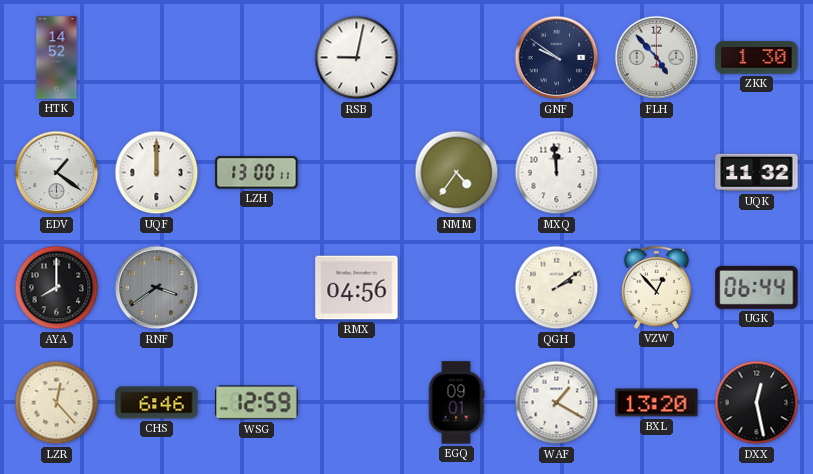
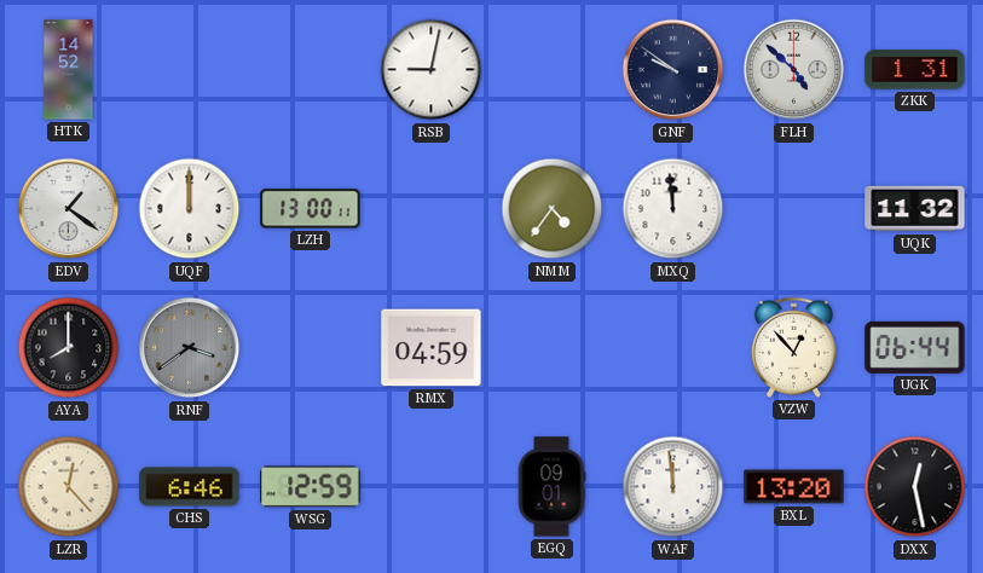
FLH: 4:53 -> 4:52
ZKK: 1:30 -> 1:31
RMX: 04:56 -> 04:59
QGH: 2:09 -> none
WAF: 1:20 -> 11:59
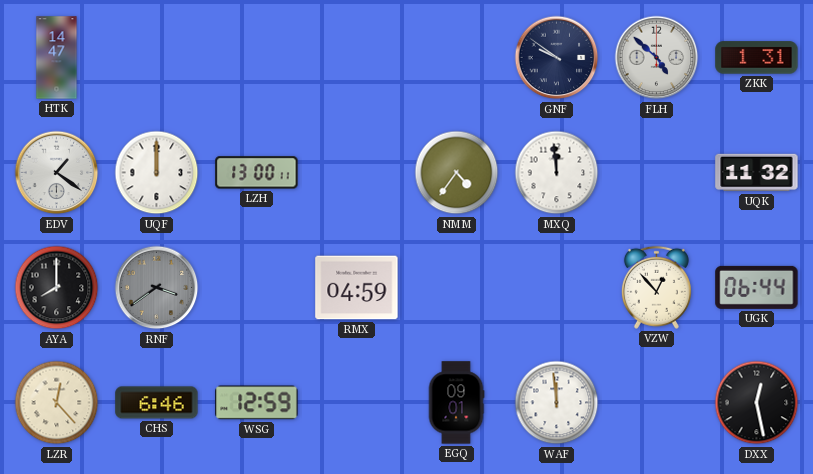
HTK: 14:52 -> 14:47
RSB: 9:02 -> none
BXL: 13:20 -> none
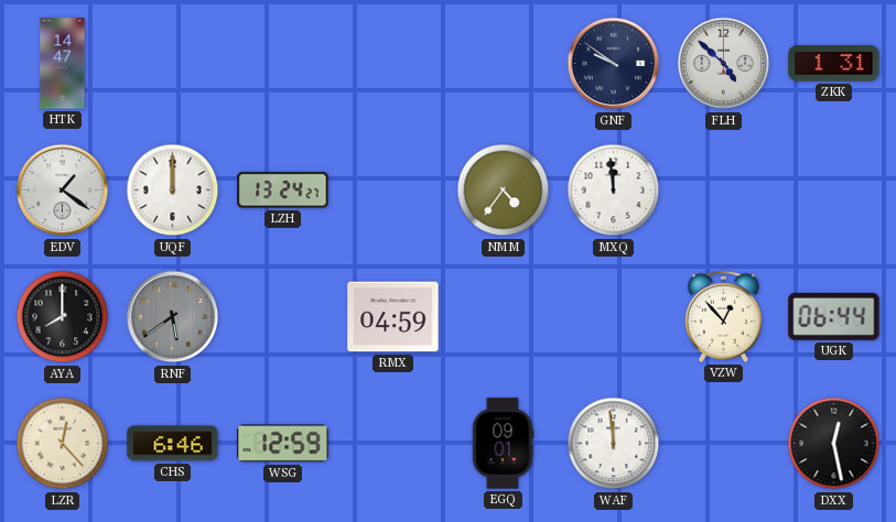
LZH: 13:00 -> 13:24
UQK: 11:32 -> none
RNF: 3:39 -> 5:39
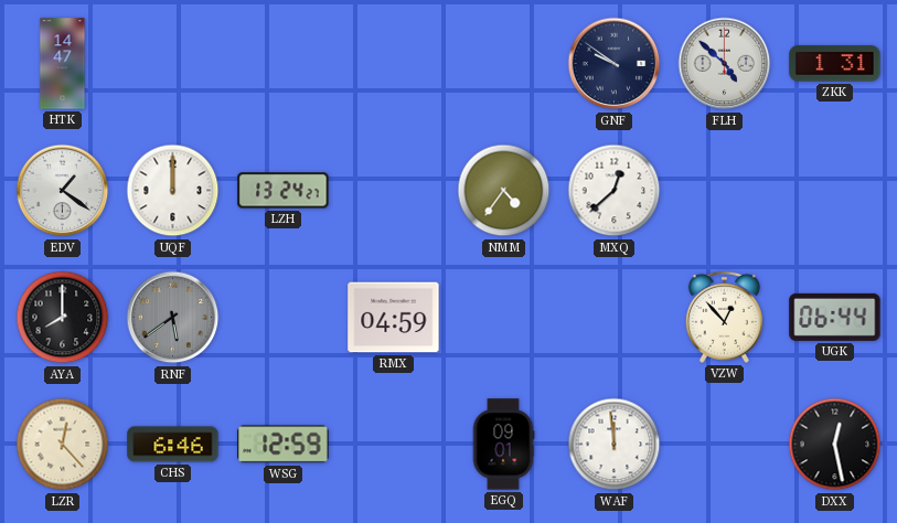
MXQ: 11:59 -> 12:38
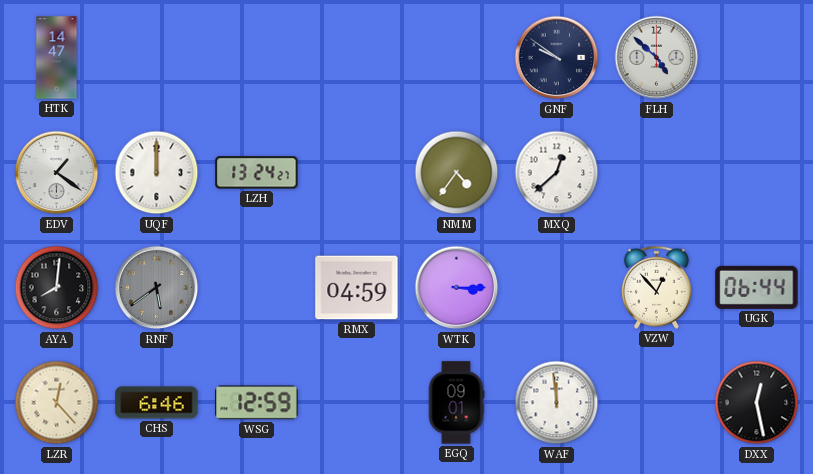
ZKK: 1:31 -> none
AYA: 8:00 -> 8:01
WTK: none -> 3:15
